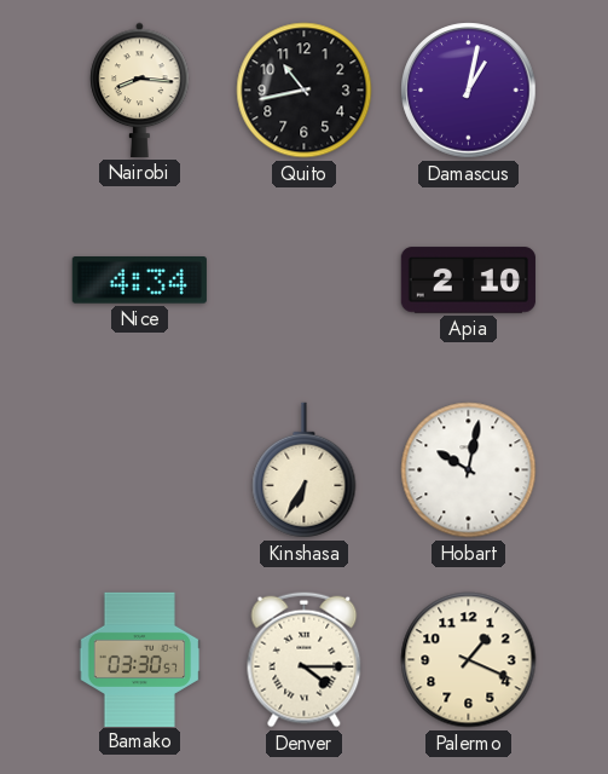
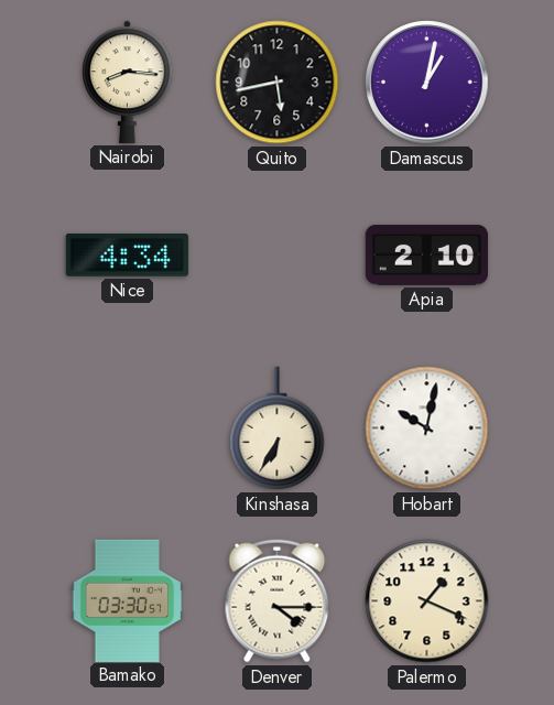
Quito: 10:43 -> 5:43
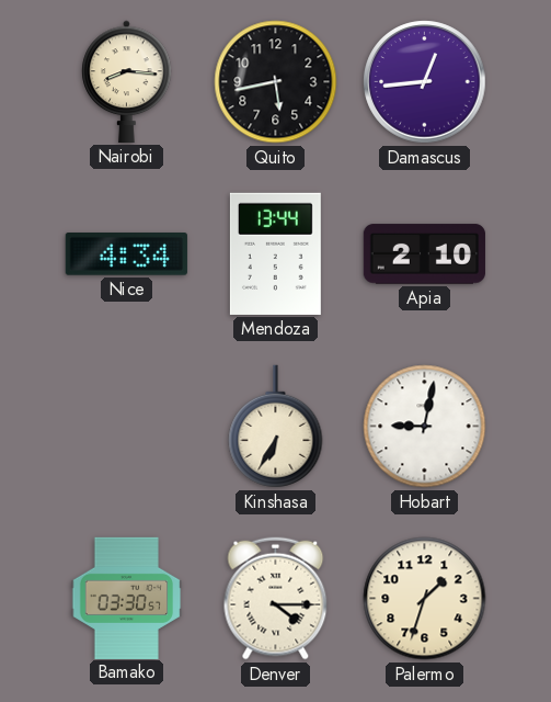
Damascus: 1:02 -> 12:44
Mendoza: none -> 13:44
Hobart: 10:02 -> 9:02
Palermo: 1:19 -> 1:33
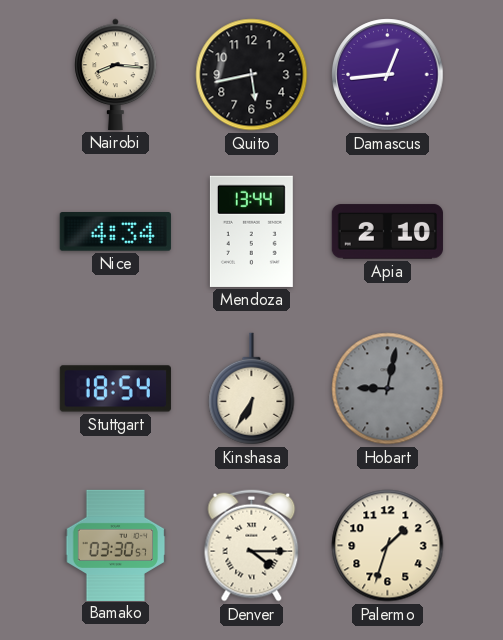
Stuttgart: none -> 18:54
Hobart dial: white -> grey
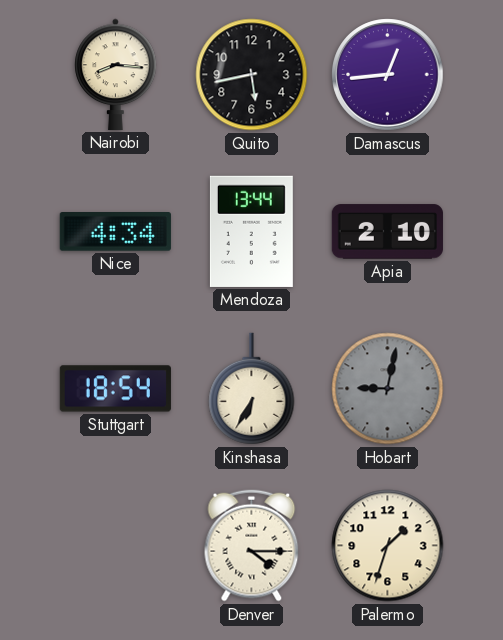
Bamako: 03:30 -> none
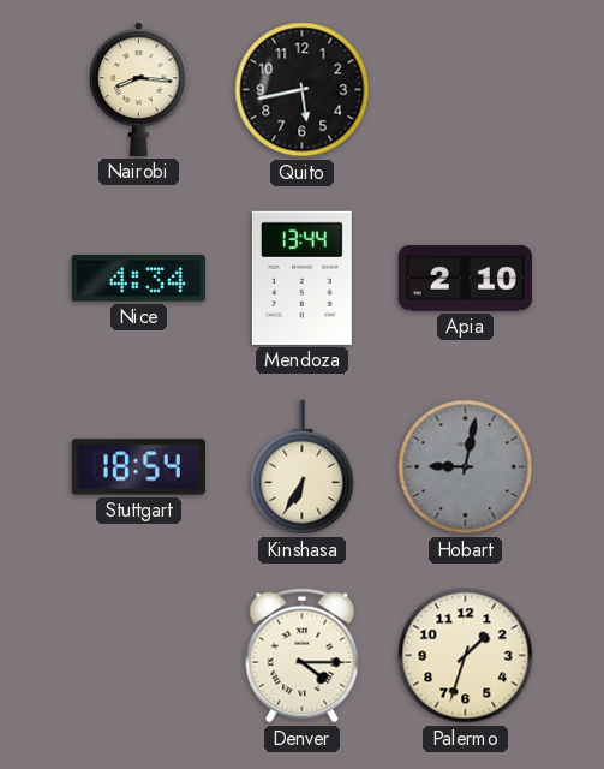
Damascus: 12:44 -> none
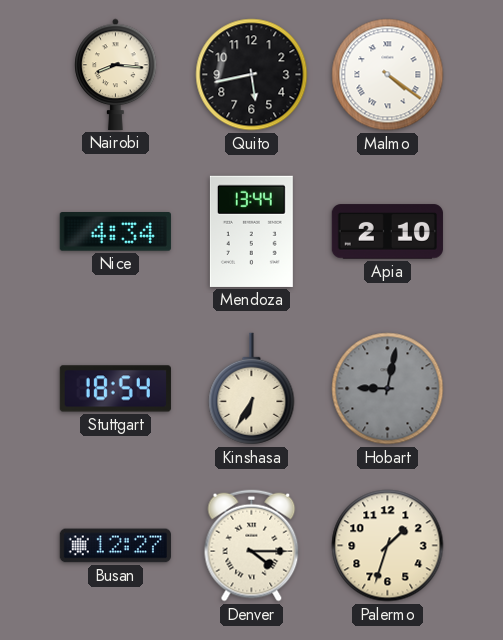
Malmo: none -> 4:21
Busan: none -> 12:27
